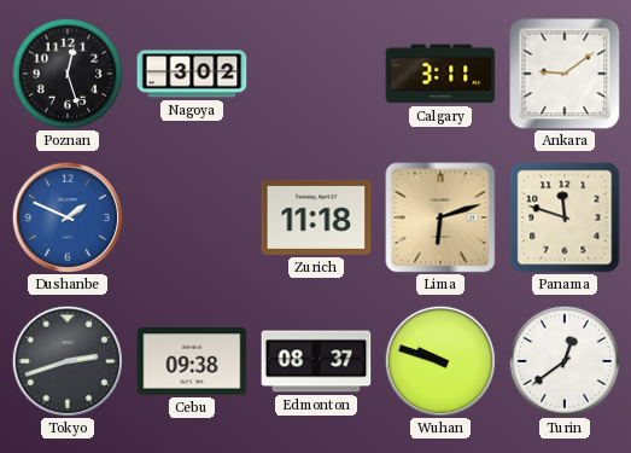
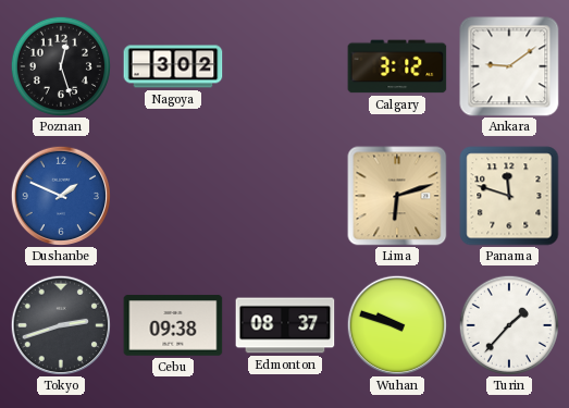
Calgary: 3:11 -> 3:12
Zurich: 11:18 -> none
Turin: 12:39 -> 1:37
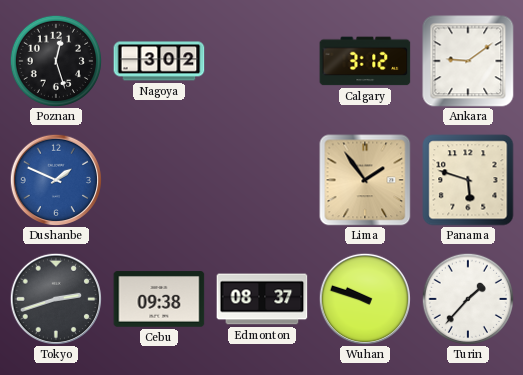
Lima: 6:12 -> 1:54
Panama: 11:48 -> 5:48
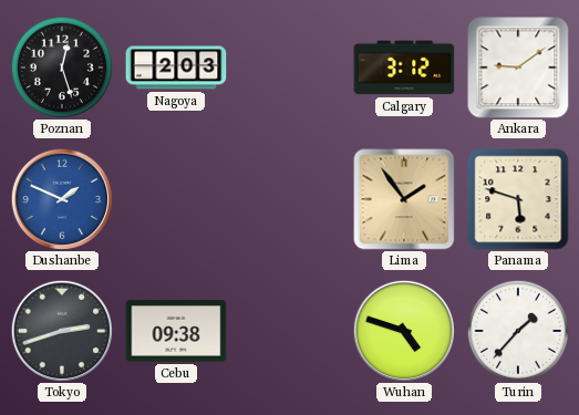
Nagoya: 3:02 -> 2:03
Edmonton: 08:37 -> none
Wuhan: 9:48 -> 4:48
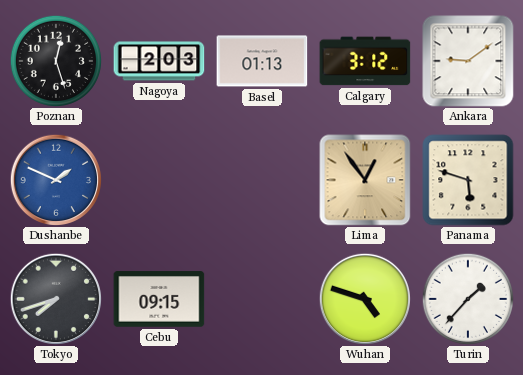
Basel: none -> 01:13
Lima: 1:54 -> 12:54
Tokyo: 2:42 -> 7:42
Cebu: 09:38 -> 09:15
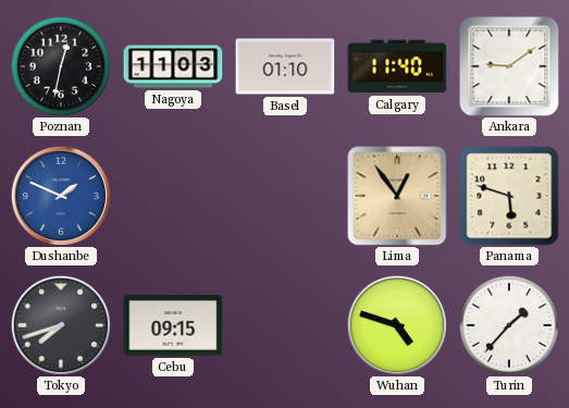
Poznan: 12:27 -> 12:32
Nagoya: 2:03 -> 11:03
Basel: 01:13 -> 01:10
Calgary: 3:12 -> 11:40
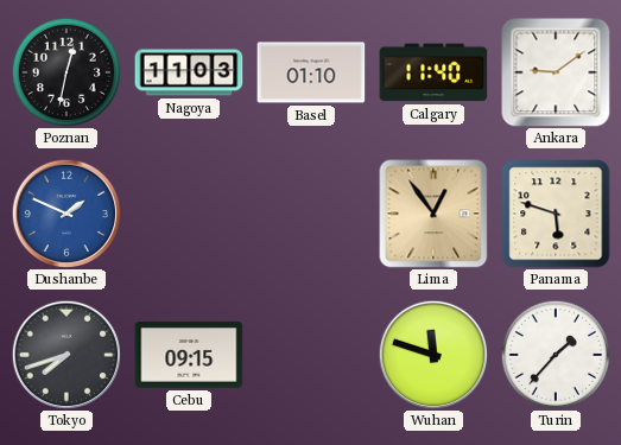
Wuhan: 4:48 -> 11:48
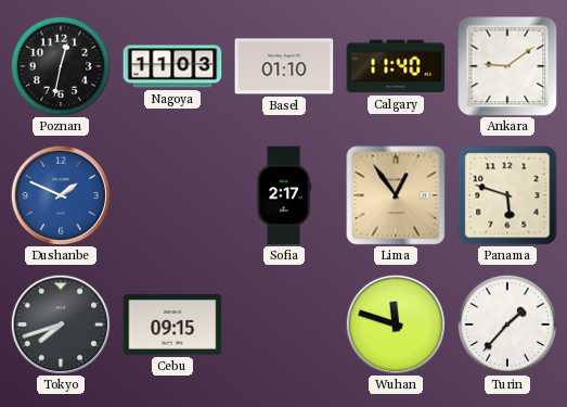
Sofia: none -> 2:17
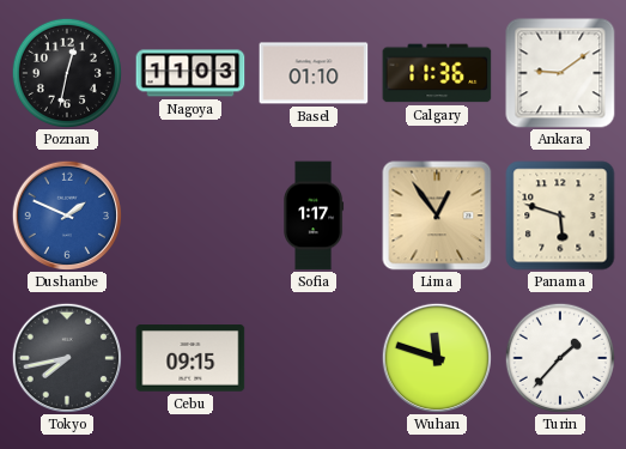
Calgary: 11:40 -> 11:36
Sofia: 2:17 -> 1:17
Tokyo: 7:42 -> 7:43
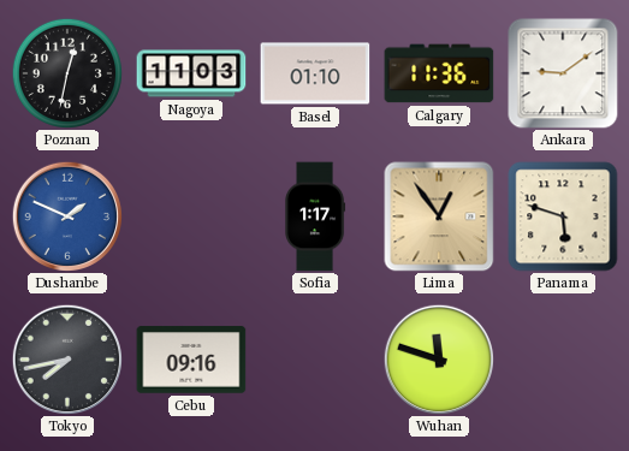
Cebu: 09:15 -> 09:16
Turin: 1:37 -> none
